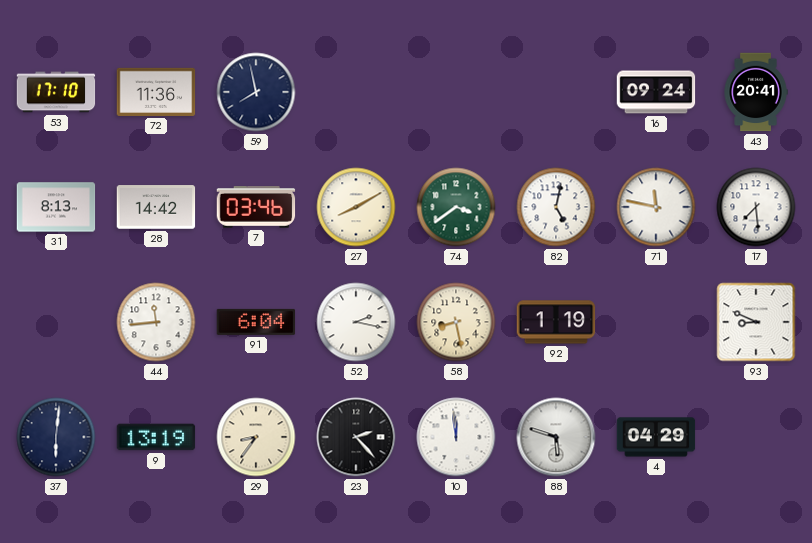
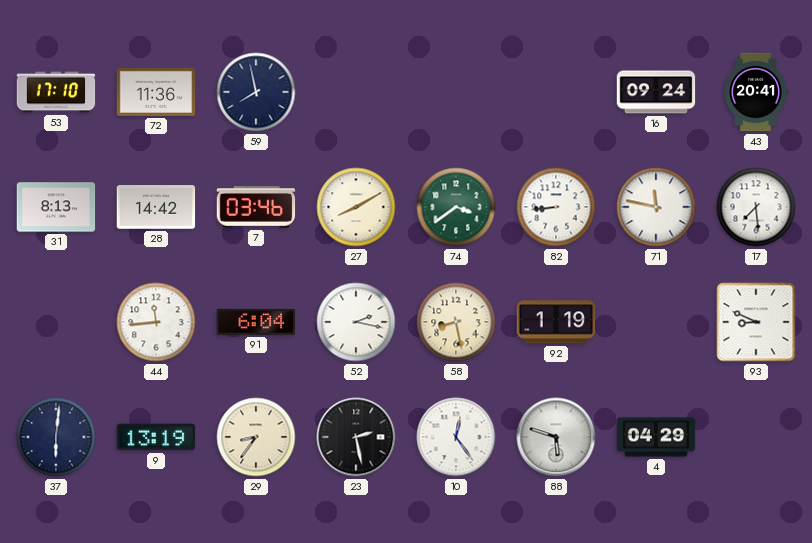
82: 5:02 -> 8:44
23: 2:23 -> 2:28
10: 11:59 -> 12:24
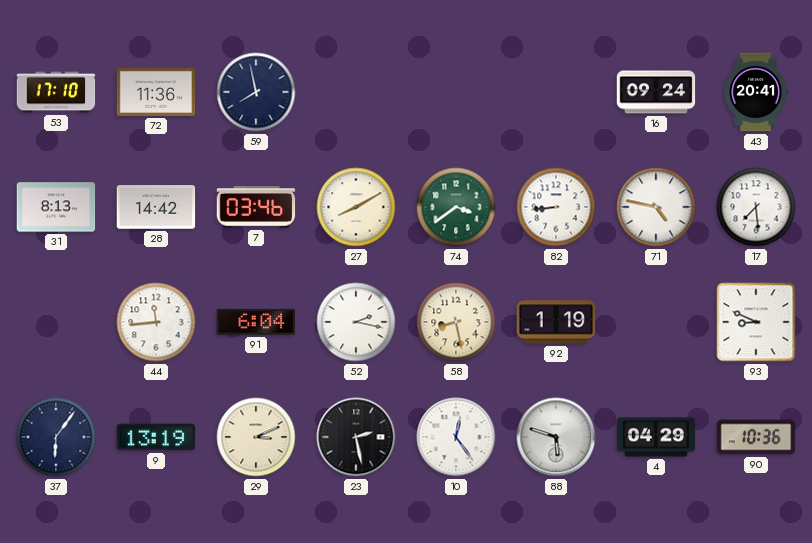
71: 11:47 -> 4:47
37: 6:01 -> 6:06
29: 8:36 -> 3:11
90: none -> 10:36
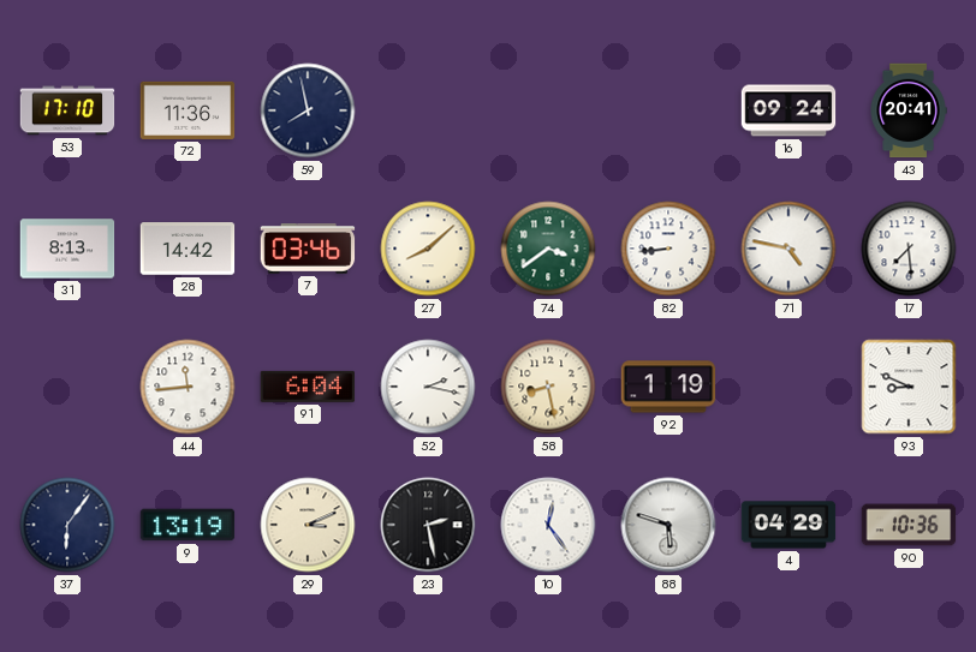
27: 8:10 -> 8:08
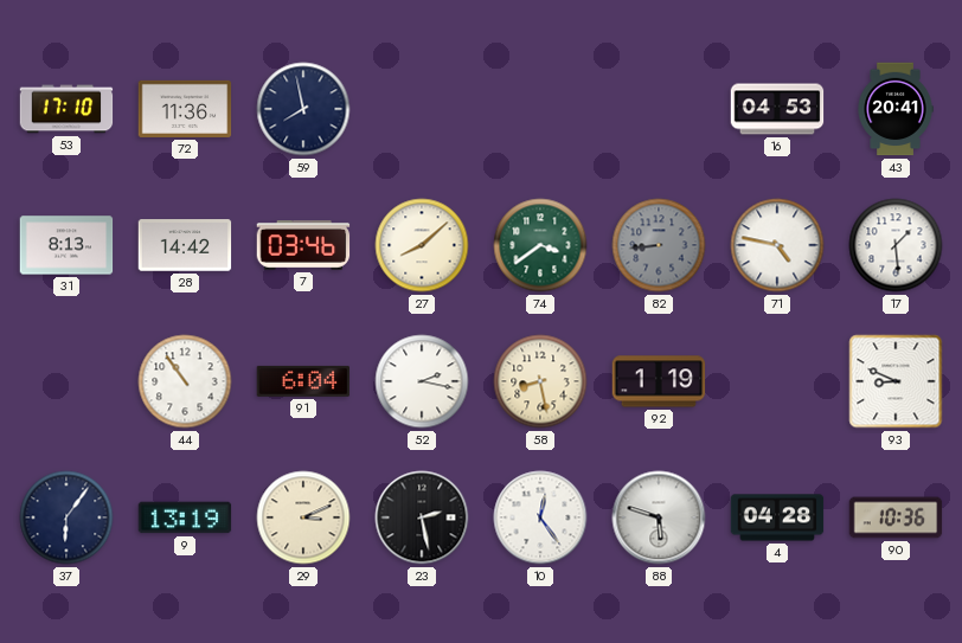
16: 09:24 -> 04:53
82 dial: white -> grey
17: 7:29 -> 1:29
44: 11:44 -> 10:54
4: 04:29 -> 04:28
